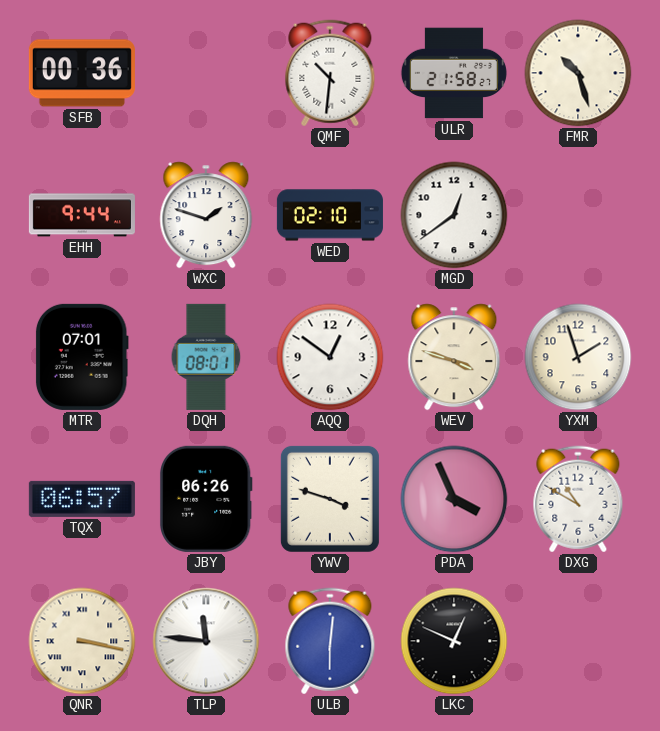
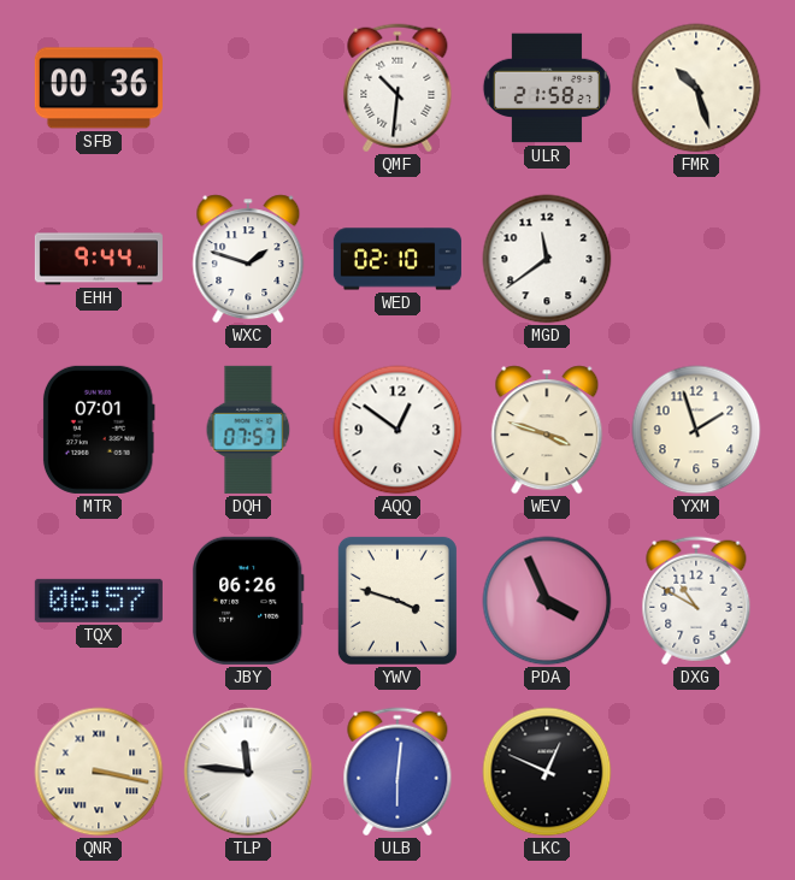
MGD: 12:39 -> 11:39
DQH: 08:01 -> 07:57
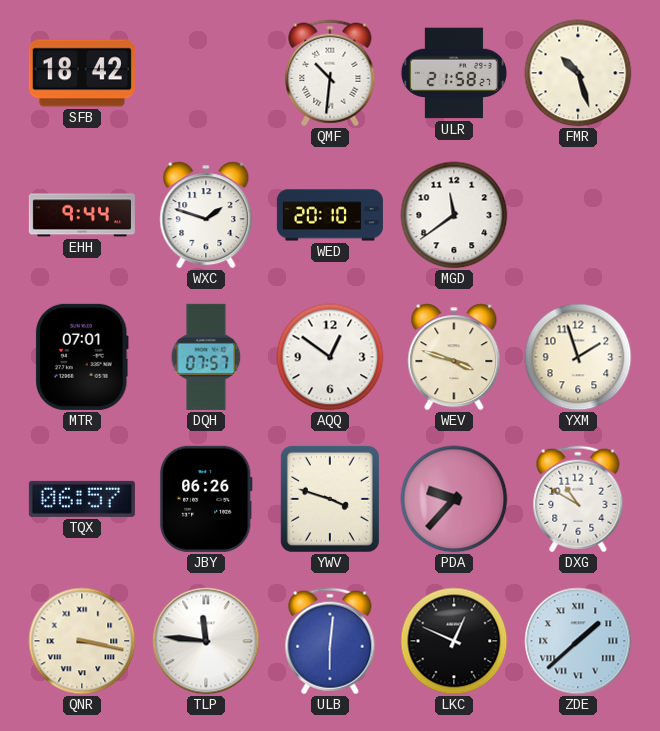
SFB: 00:36 -> 18:42
WED: 02:10 -> 20:10
PDA: 3:56 -> 9:37
ZDE: none -> 1:38
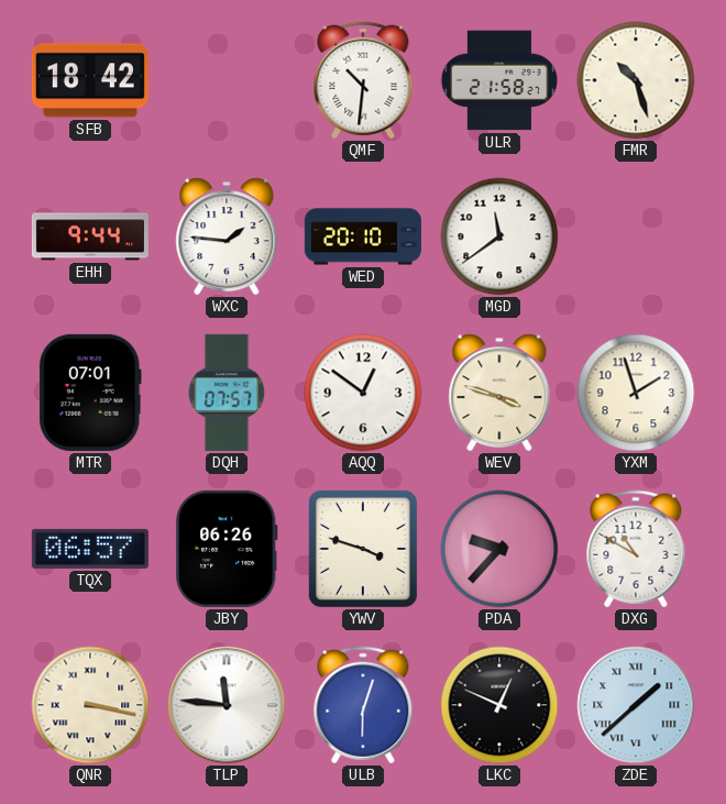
WXC: 1:48 -> 1:46
ULB: 6:01 -> 6:03
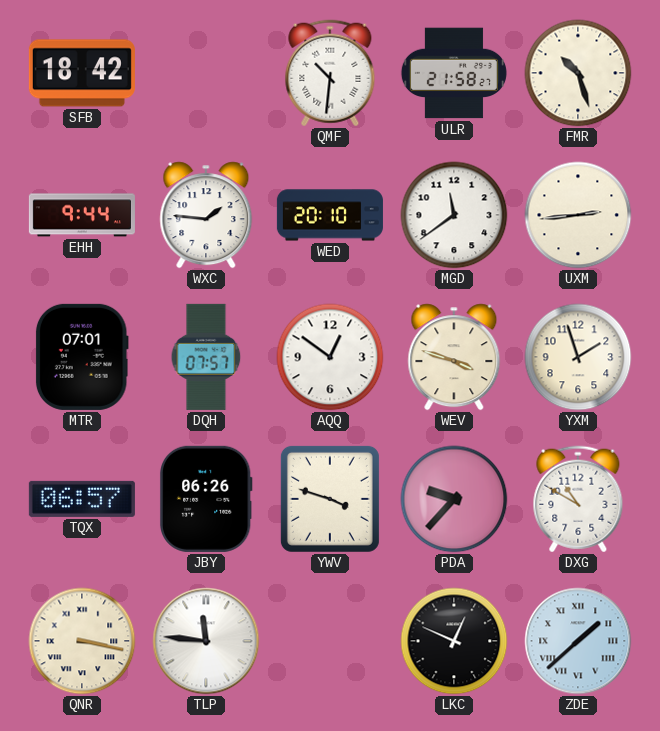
UXM: none -> 2:44
ULB: 6:03 -> none
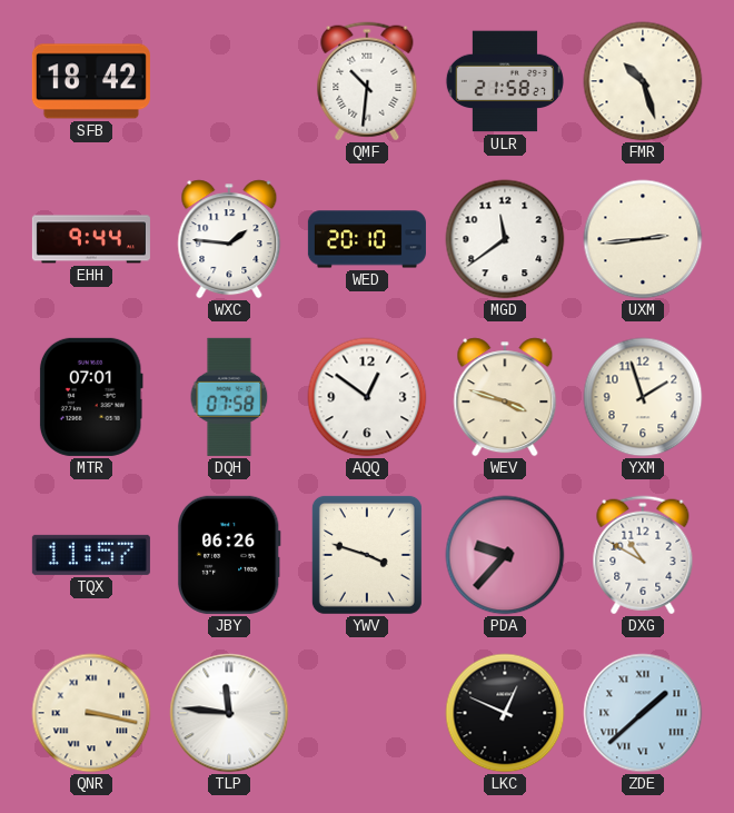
DQH: 07:57 -> 07:58
TQX: 06:57 -> 11:57
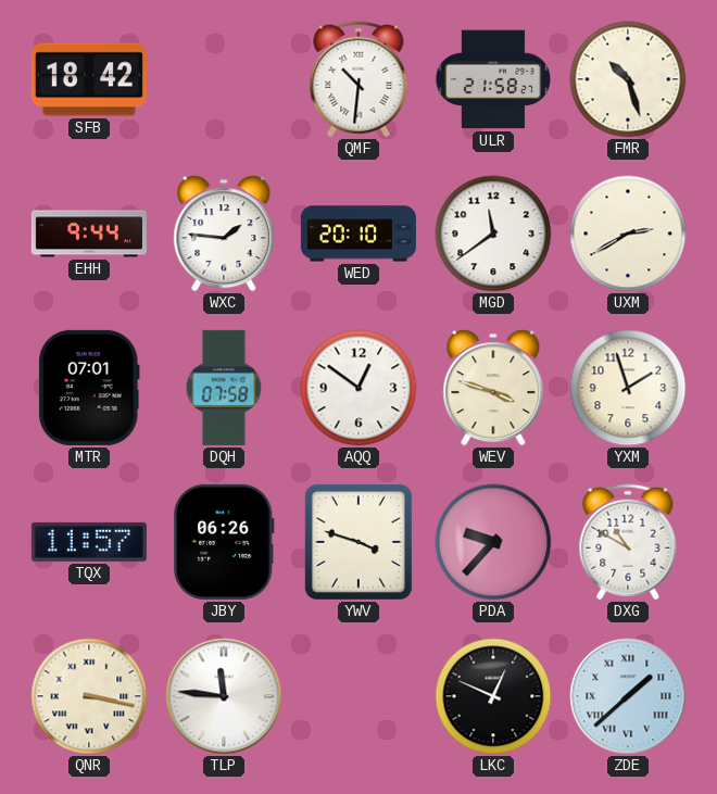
UXM: 2:44 -> 2:40
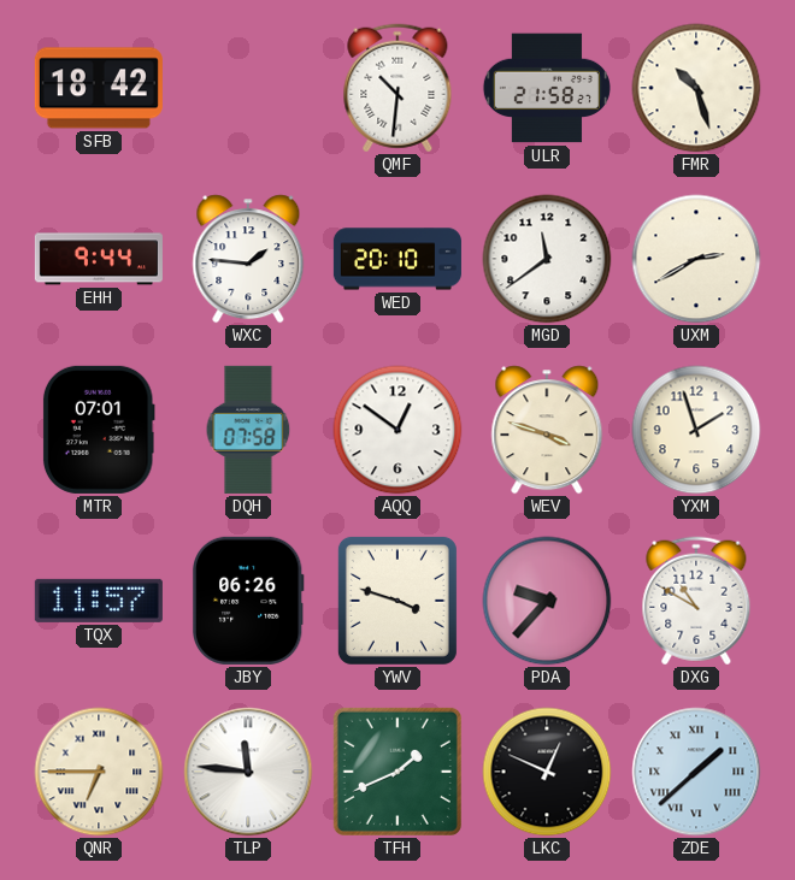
QNR: 3:17 -> 6:45
TFH: none -> 1:41
